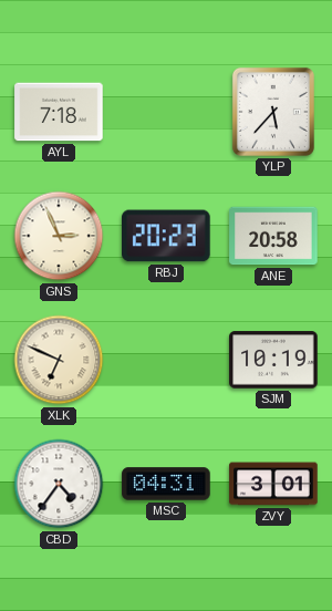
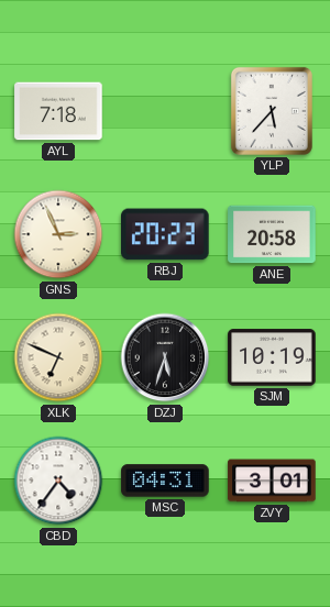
DZJ: none -> 5:33
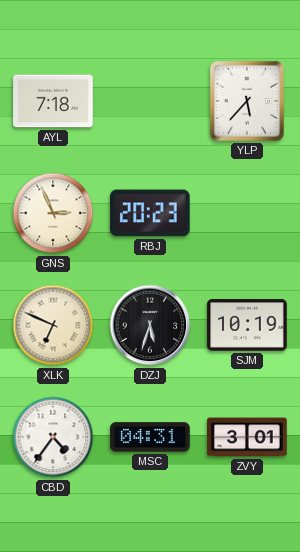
ANE: 20:58 -> none
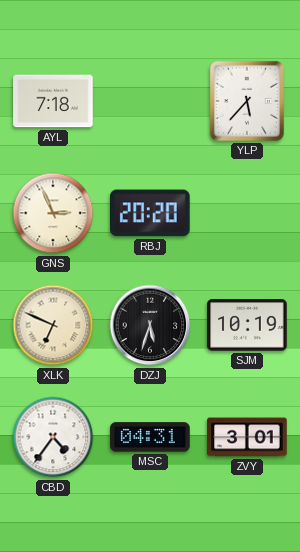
RBJ: 20:23 -> 20:20
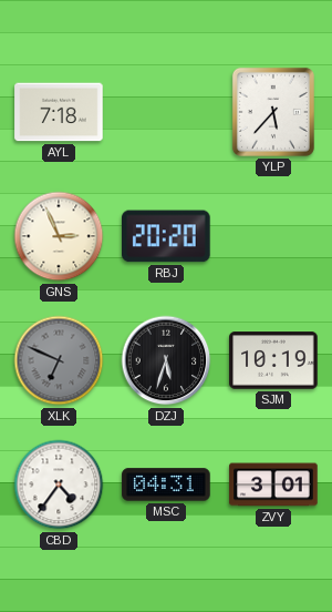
XLK dial: cream -> grey
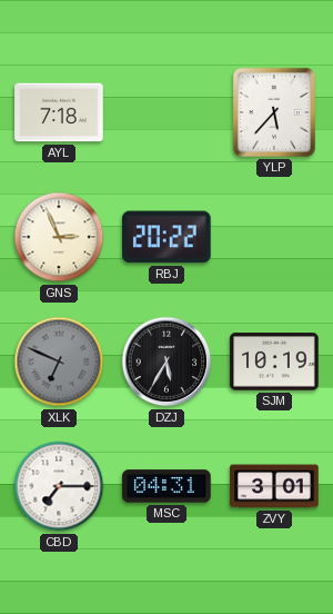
RBJ: 20:20 -> 20:22
DZJ: 5:33 -> 5:35
CBD: 4:36 -> 7:15
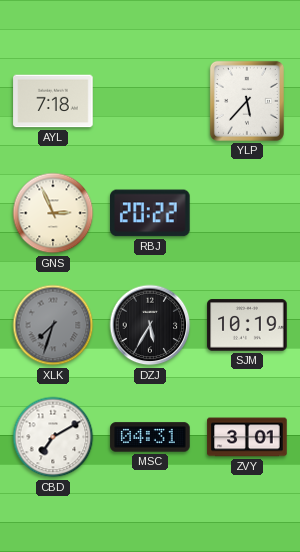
XLK: 6:49 -> 7:33
CBD: 7:15 -> 7:10
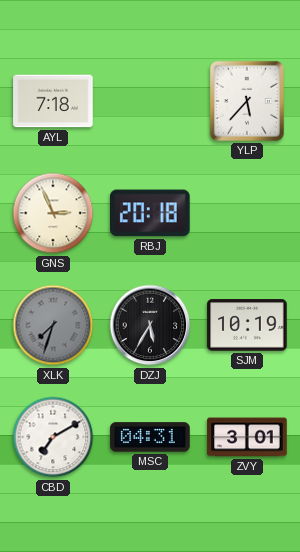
RBJ: 20:22 -> 20:18
